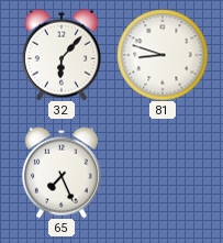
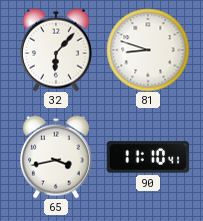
65: 7:26 -> 3:43
90: none -> 11:10
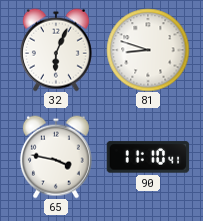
32: 6:07 -> 6:04
65: 3:43 -> 3:47
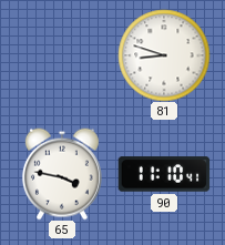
32: 6:04 -> none
